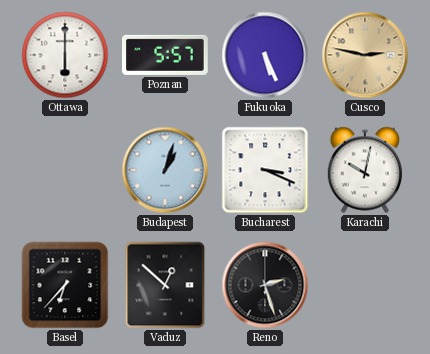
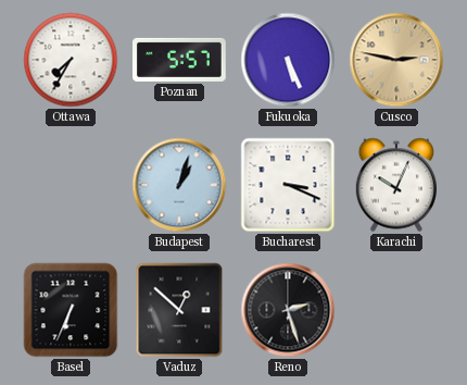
Ottawa: 6:00 -> 7:35
Karachi: 10:02 -> 10:04
Basel: 6:37 -> 6:34
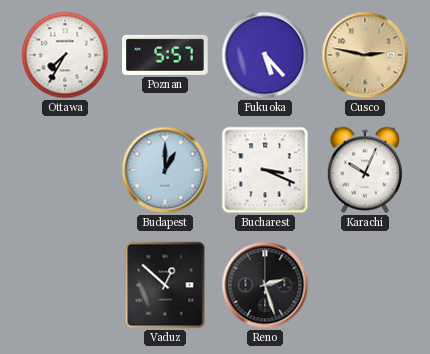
Fukuoka: 5:26 -> 5:23
Budapest: 1:03 -> 1:00
Basel: 6:34 -> none
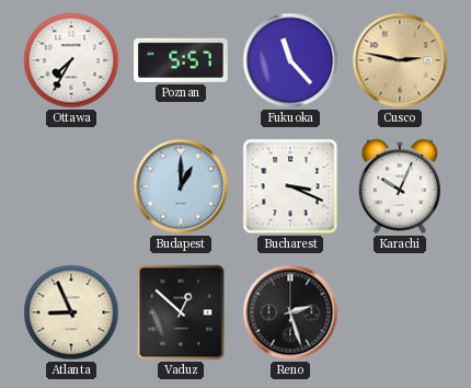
Fukuoka: 5:23 -> 11:23
Atlanta: none -> 8:56
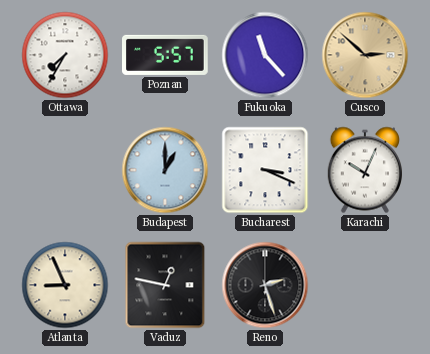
Cusco: 2:47 -> 2:52
Vaduz: 12:52 -> 12:47
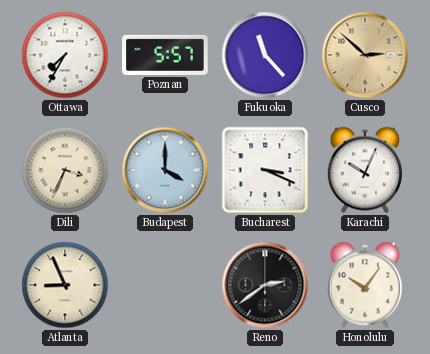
Dili: none -> 3:34
Budapest: 1:00 -> 4:00
Vaduz: 12:47 -> none
Reno: 2:27 -> 2:39
Honolulu: none -> 10:06
